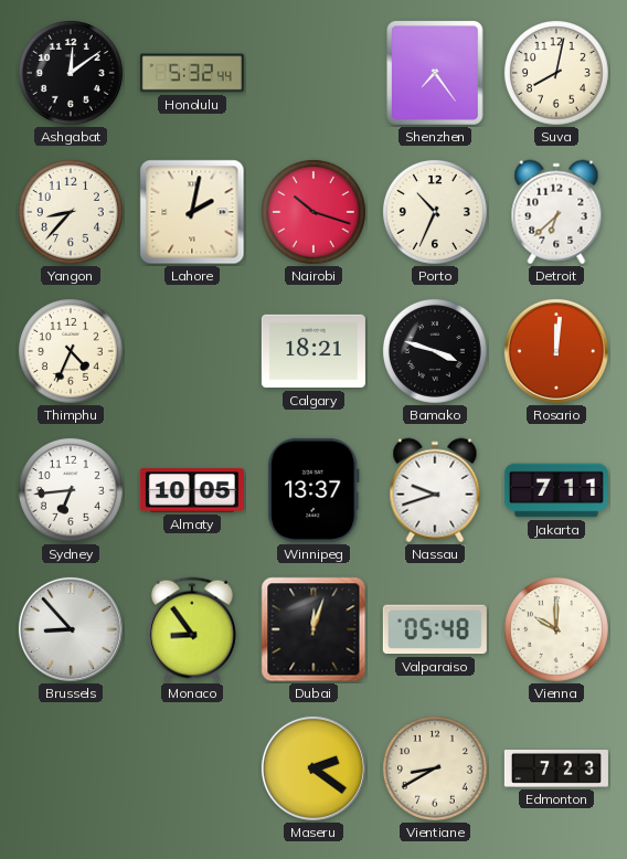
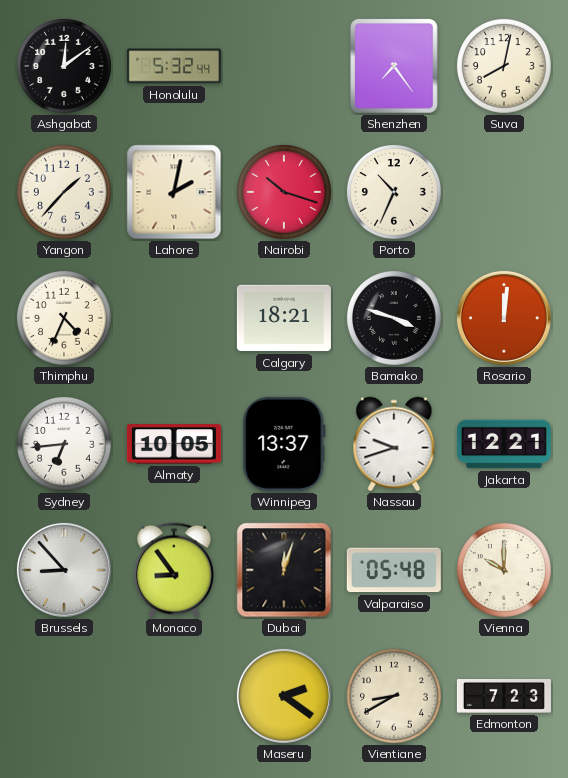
Yangon: 8:37 -> 1:37
Detroit: 6:38 -> none
Jakarta: 7:11 -> 12:21
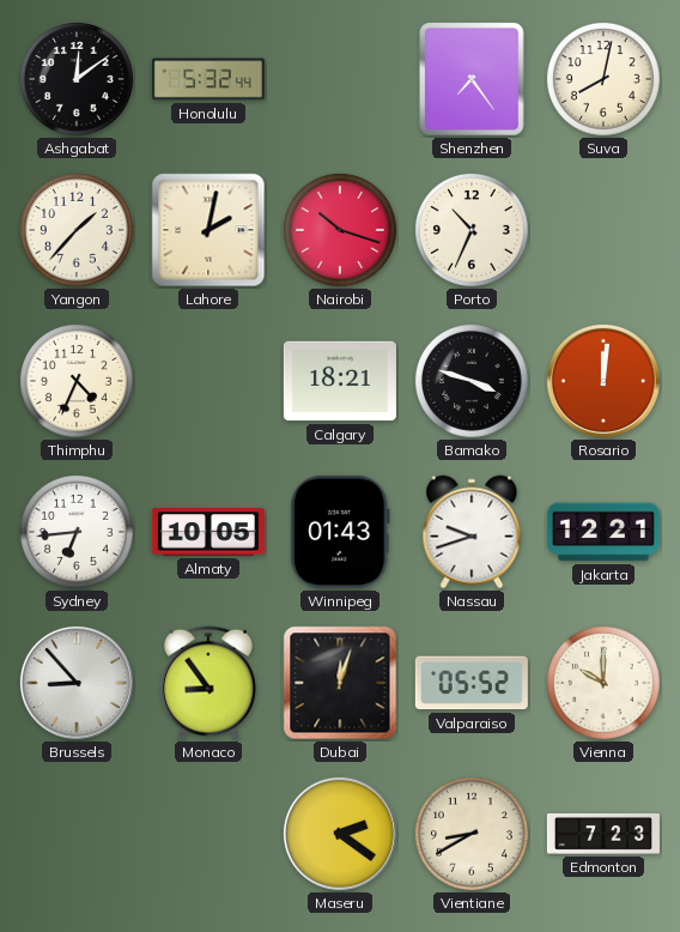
Winnipeg: 13:37 -> 01:43
Valparaiso: 05:48 -> 05:52
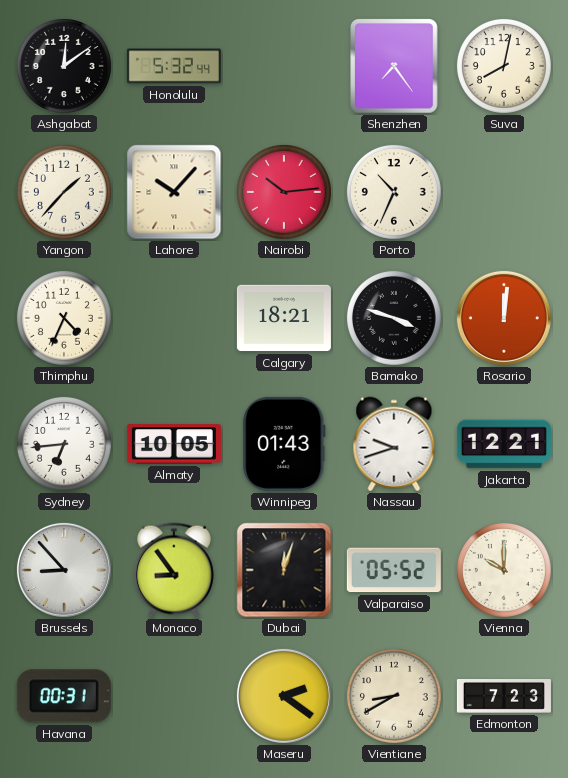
Lahore: 2:02 -> 10:07
Nairobi: 10:18 -> 10:14
Havana: none -> 00:31
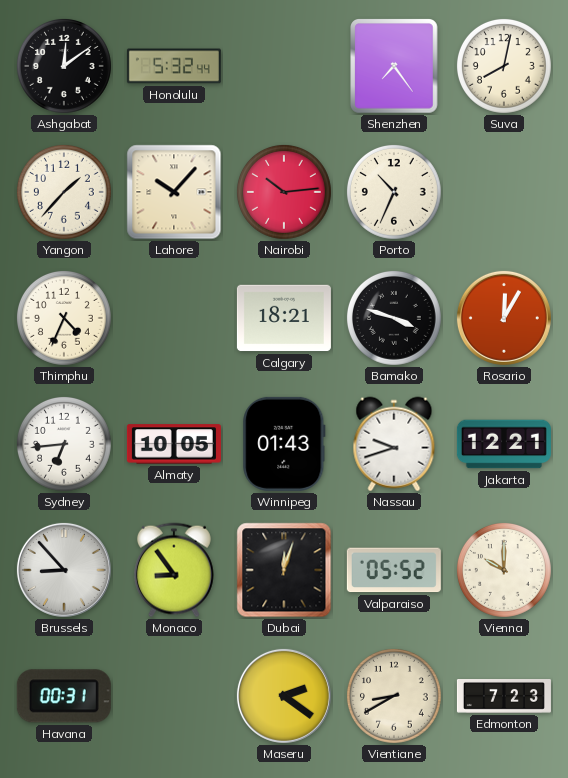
Rosario: 12:01 -> 12:05
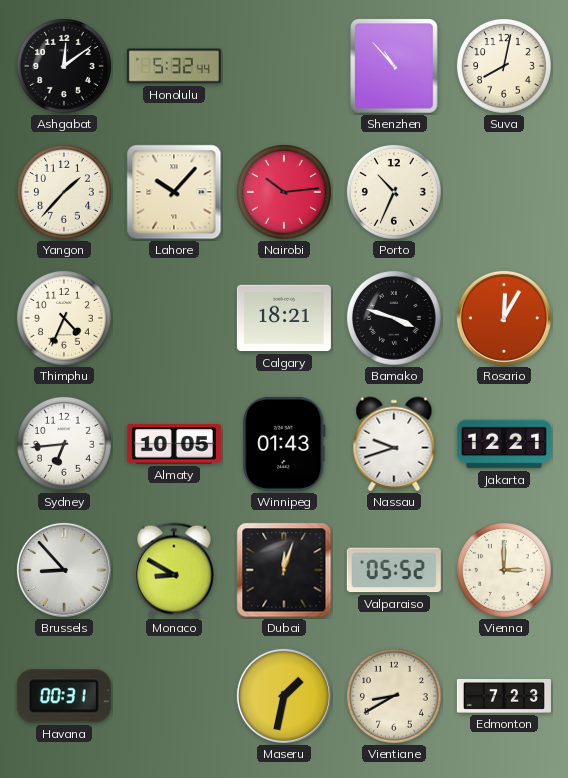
Shenzhen: 7:24 -> 10:53
Monaco: 8:54 -> 8:50
Vienna: 10:00 -> 3:00
Maseru: 2:21 -> 1:32
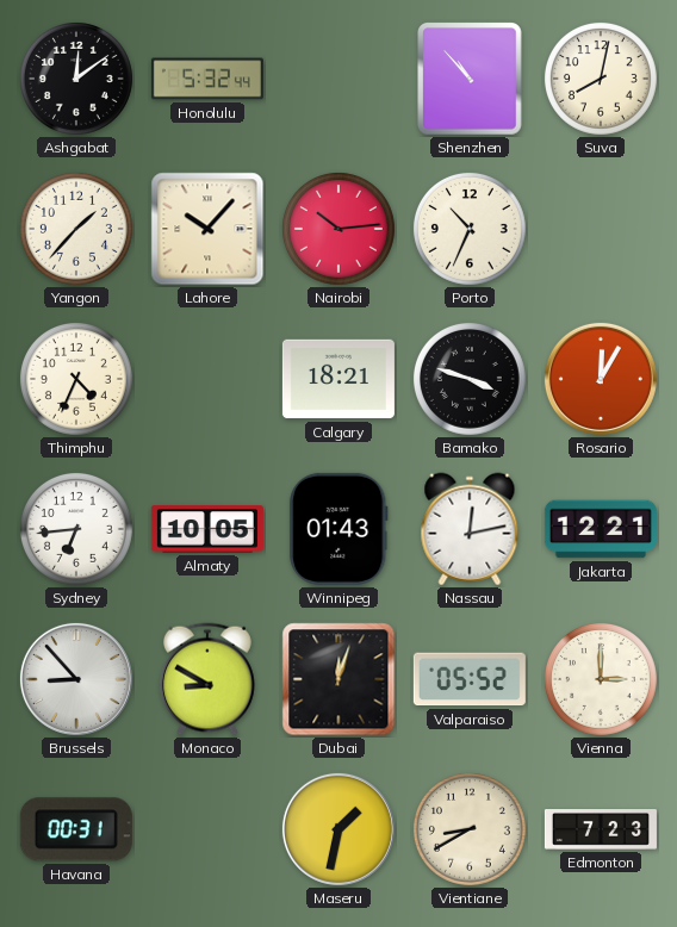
Nassau: 9:42 -> 12:13
